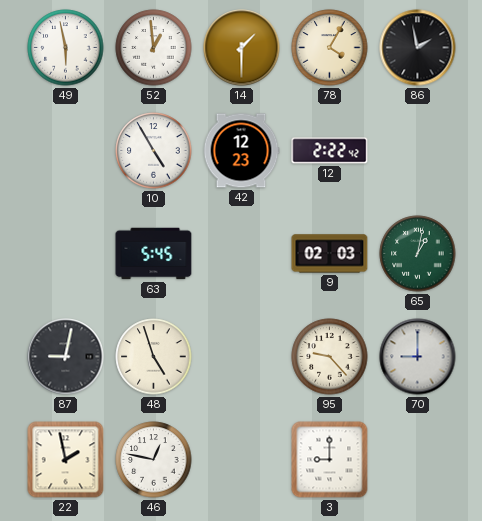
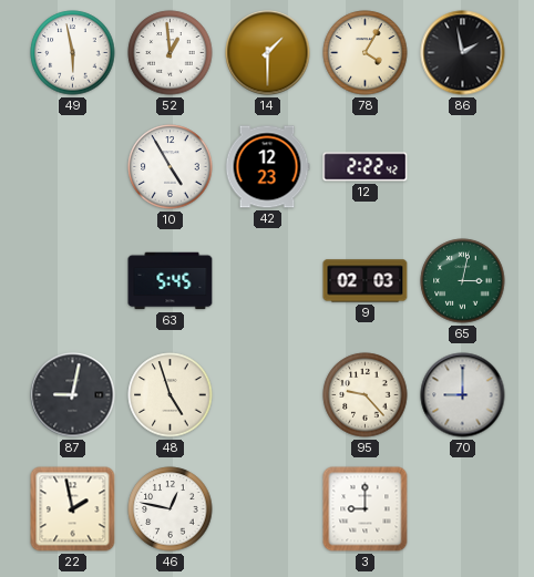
65: 1:02 -> 3:02
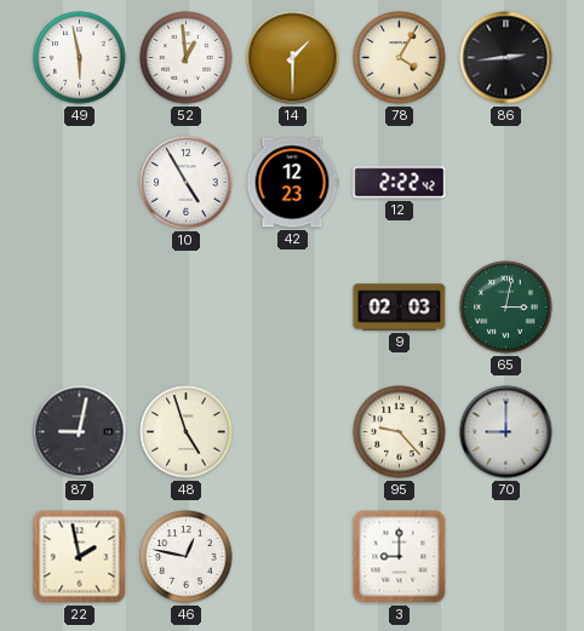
86: 1:58 -> 2:44
63: 5:45 -> none
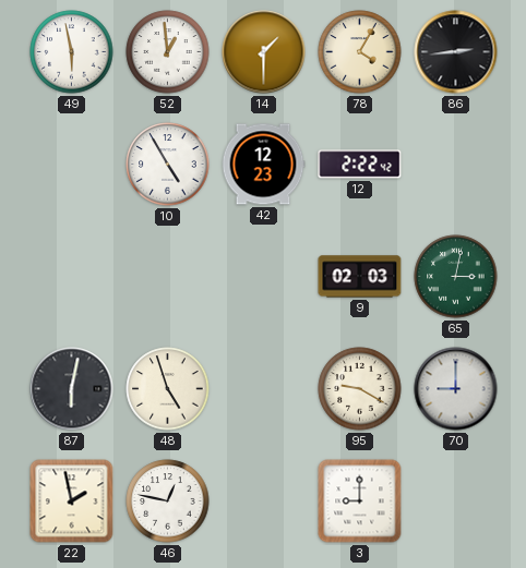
87: 9:02 -> 6:02
95: 9:23 -> 9:20
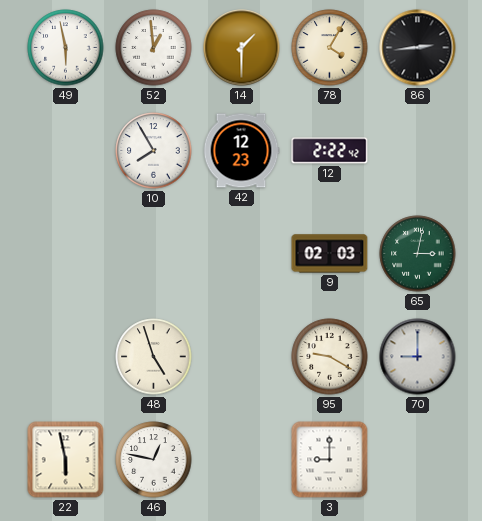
10: 4:55 -> 7:55
87: 6:02 -> none
22: 1:58 -> 5:58
